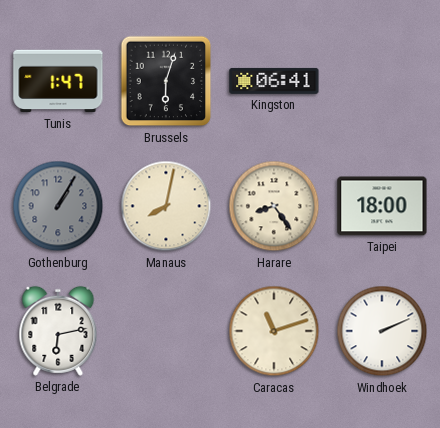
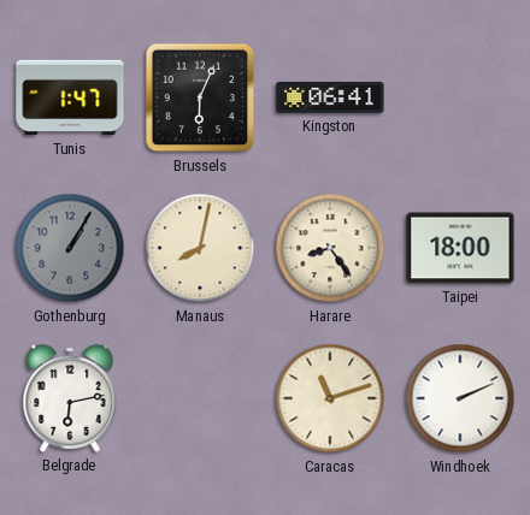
Brussels: 6:03 -> 6:04
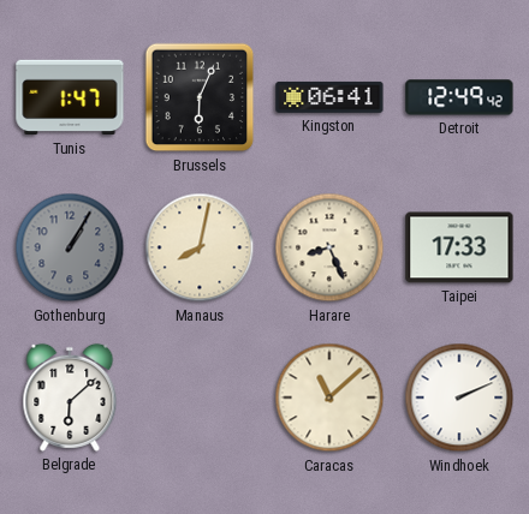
Detroit: none -> 12:49
Harare: 8:24 -> 8:26
Taipei: 18:00 -> 17:33
Belgrade: 6:13 -> 6:08
Caracas: 11:12 -> 11:08
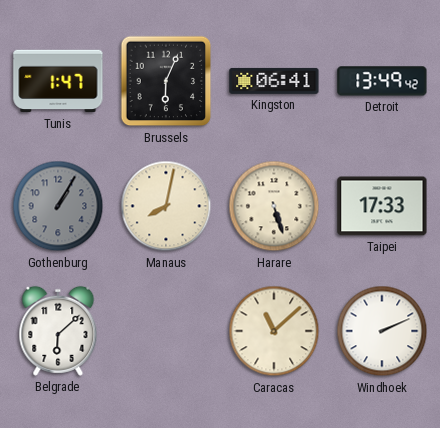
Detroit: 12:49 -> 13:49
Harare: 8:26 -> 5:27
